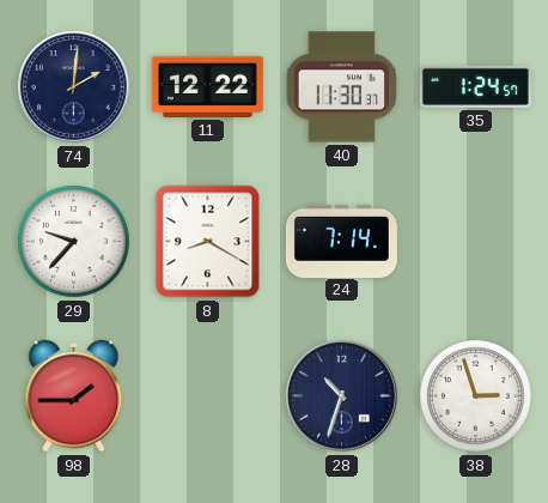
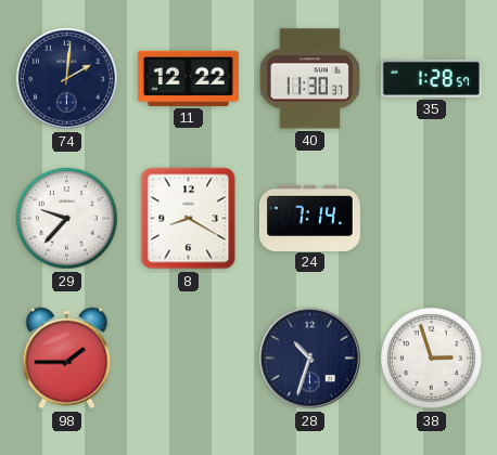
35: 1:24 -> 1:28
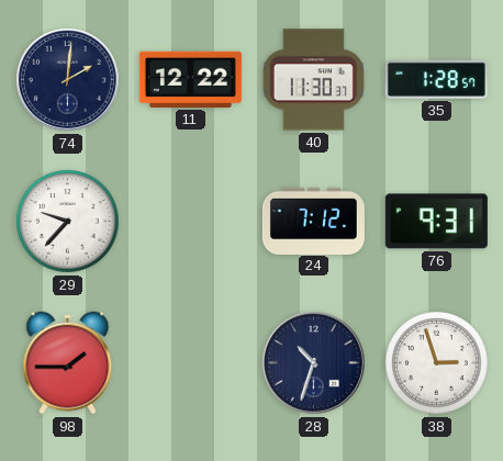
8: 8:20 -> none
24: 7:14 -> 7:12
76: none -> 9:31
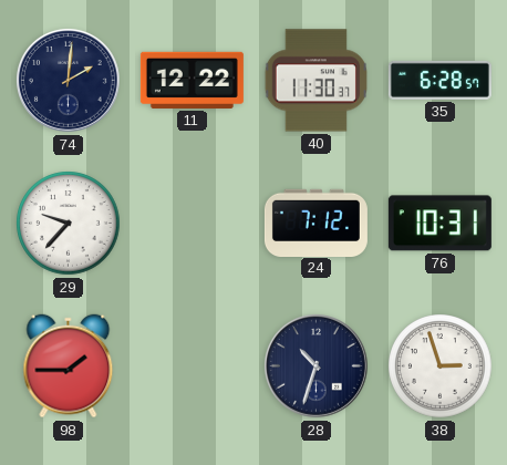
35: 1:28 -> 6:28
76: 9:31 -> 10:31
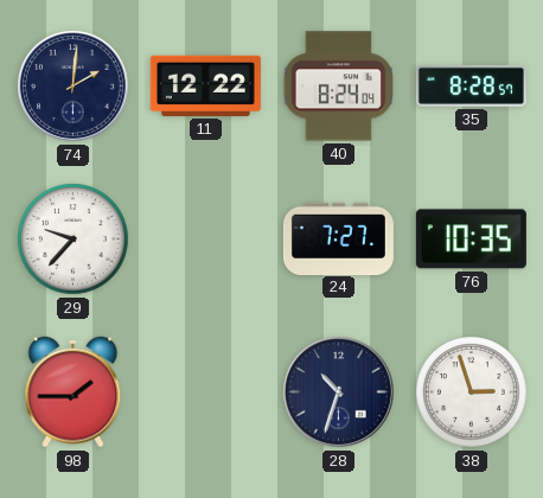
40: 11:30 -> 8:24
35: 6:28 -> 8:28
24: 7:12 -> 7:27
76: 10:31 -> 10:35
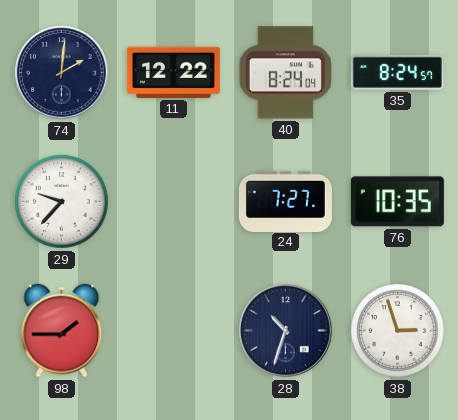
35: 8:28 -> 8:24
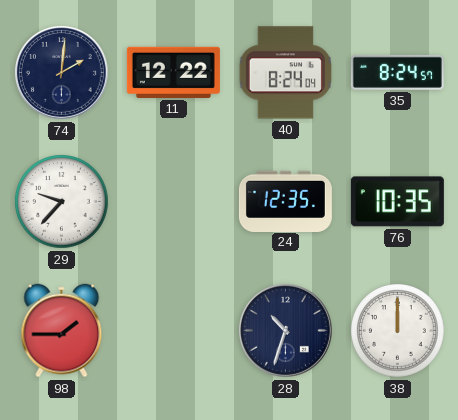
24: 7:27 -> 12:35
38: 2:57 -> 12:00
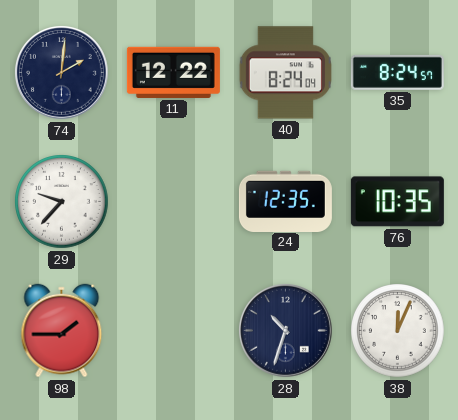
38: 12:00 -> 12:04
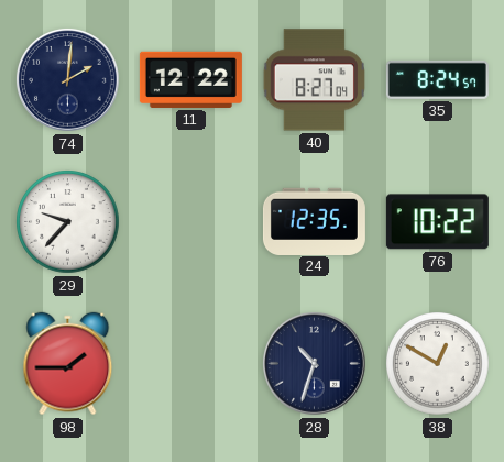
40: 8:24 -> 8:27
76: 10:35 -> 10:22
38: 12:04 -> 12:50
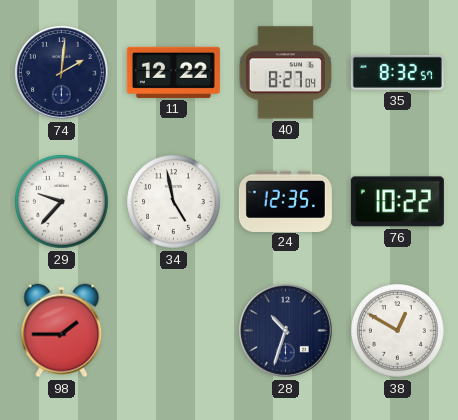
35: 8:24 -> 8:32
34: none -> 4:58
